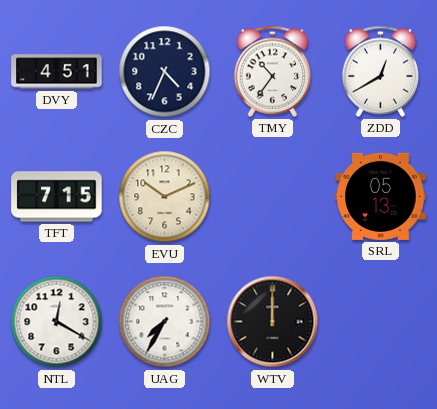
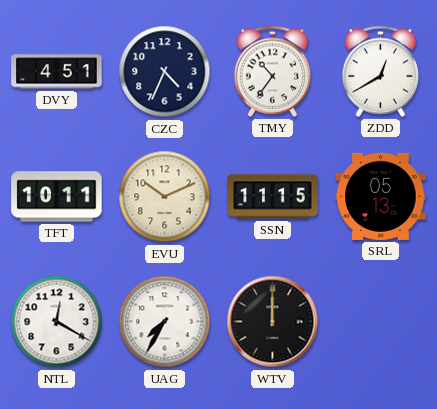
TFT: 7:15 -> 10:11
SSN: none -> 11:15
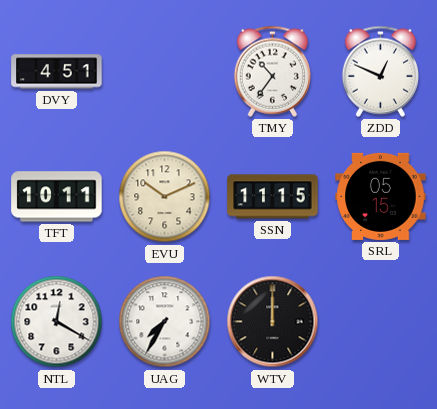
CZC: 4:34 -> none
ZDD: 12:40 -> 12:49
SRL: 05:13 -> 05:15
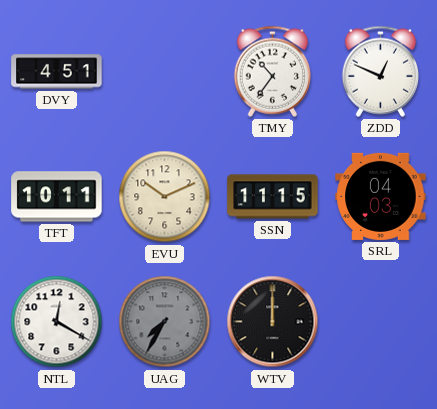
SRL: 05:15 -> 04:03
UAG dial: white -> grey
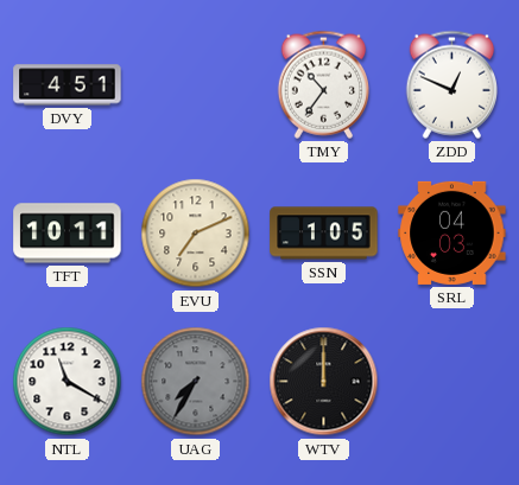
EVU: 10:11 -> 7:11
SSN: 11:15 -> 1:05
NTL: 12:20 -> 11:20
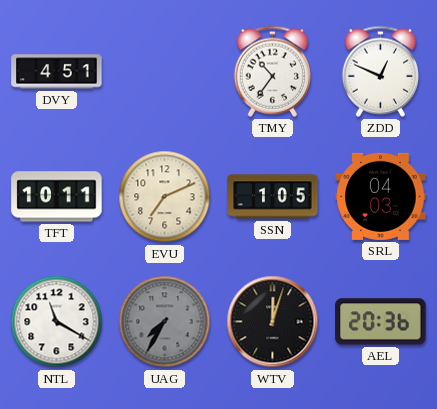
WTV: 12:00 -> 12:03
AEL: none -> 20:36
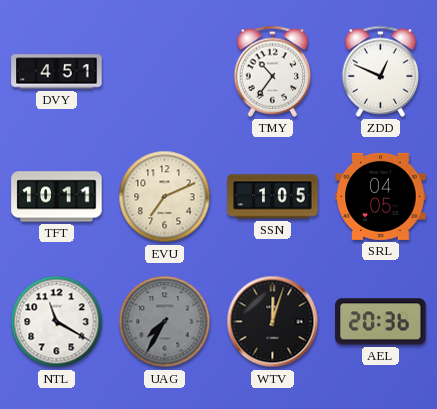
SRL: 04:03 -> 04:05
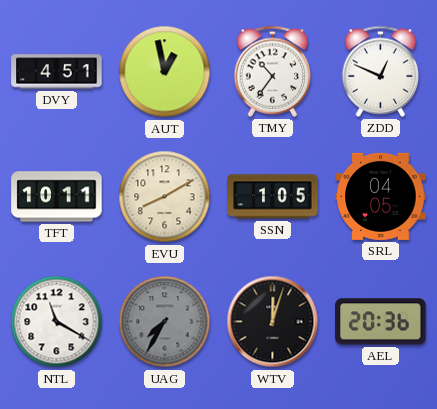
AUT: none -> 12:58
EVU: 7:11 -> 8:10
